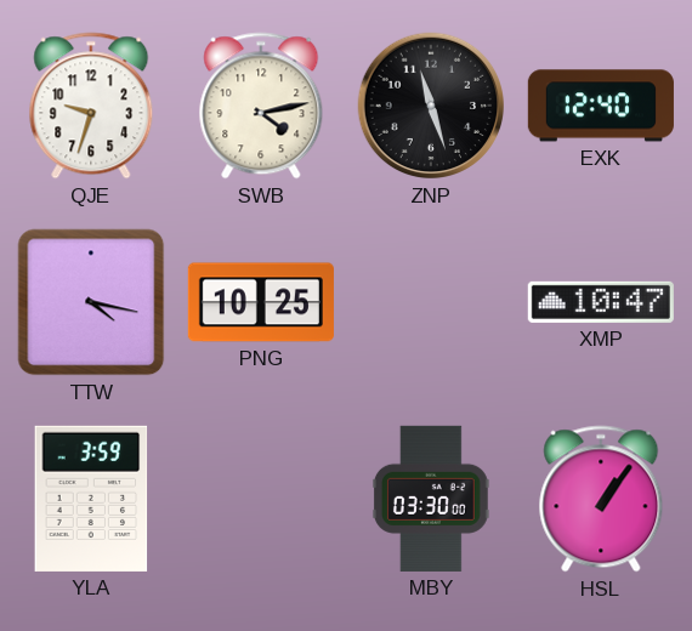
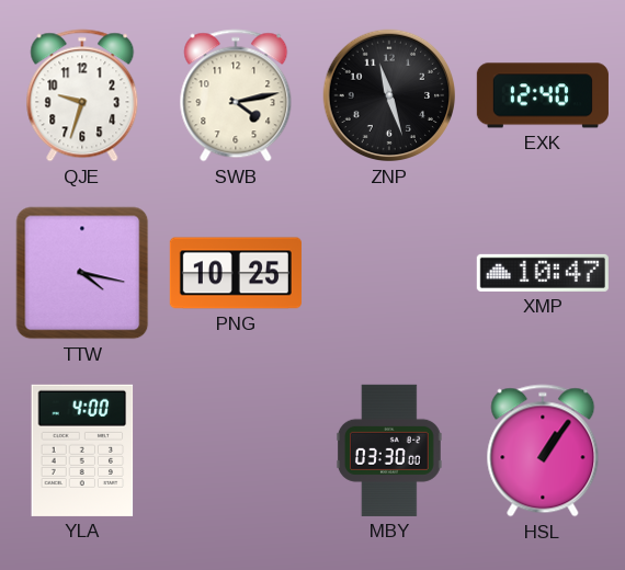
YLA: 3:59 -> 4:00
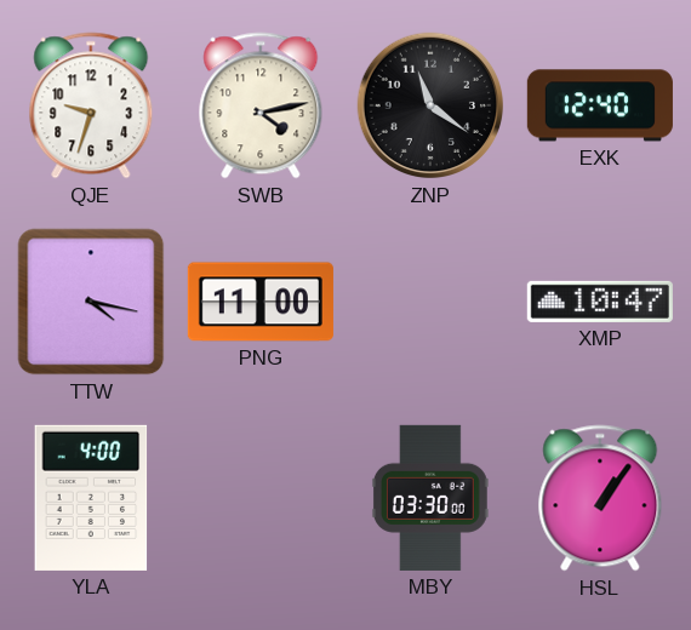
ZNP: 11:27 -> 11:21
PNG: 10:25 -> 11:00
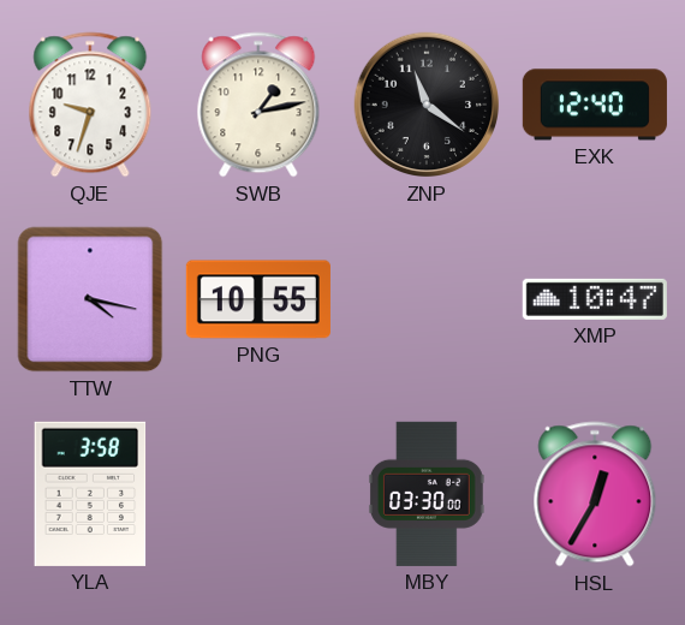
SWB: 4:13 -> 1:13
PNG: 11:00 -> 10:55
YLA: 4:00 -> 3:58
HSL: 1:06 -> 12:35
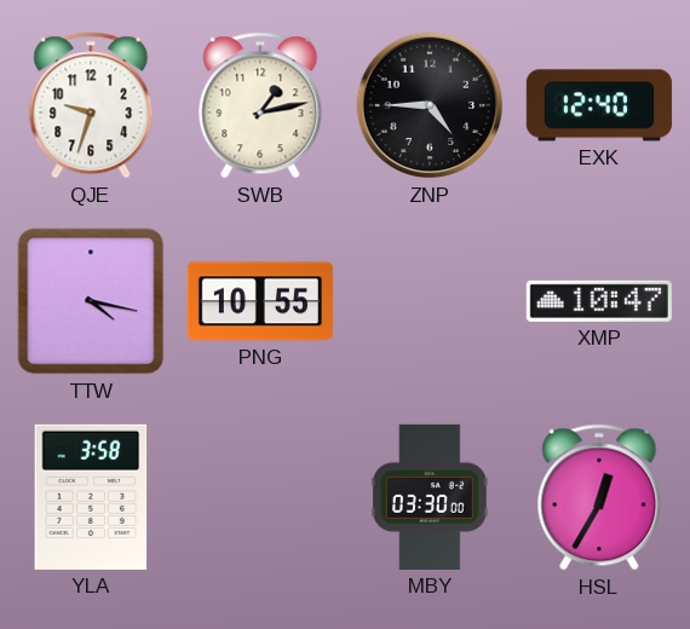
ZNP: 11:21 -> 4:45
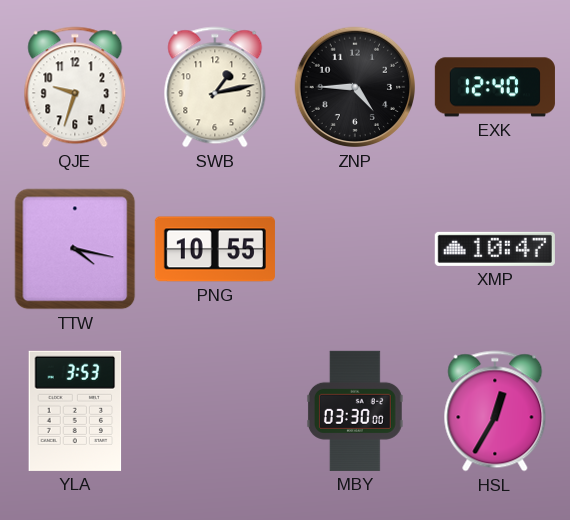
YLA: 3:58 -> 3:53
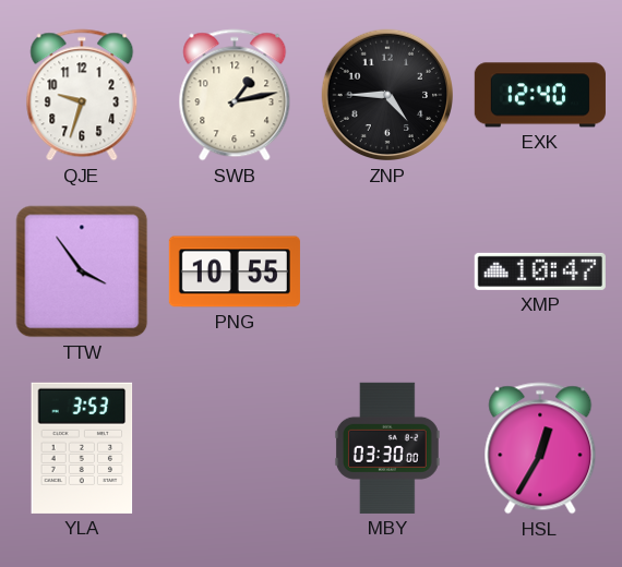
TTW: 4:17 -> 3:54
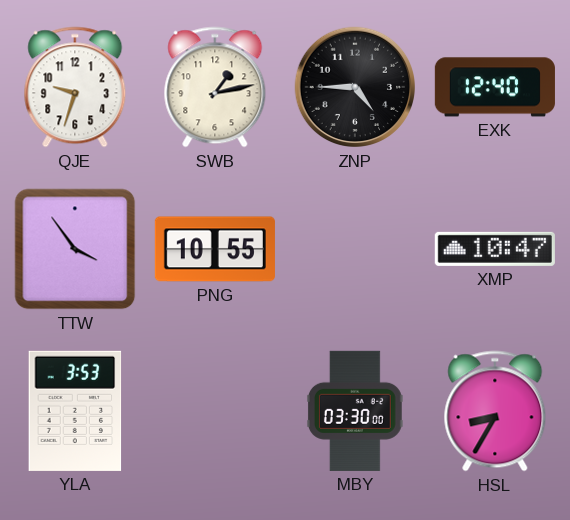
HSL: 12:35 -> 8:35
